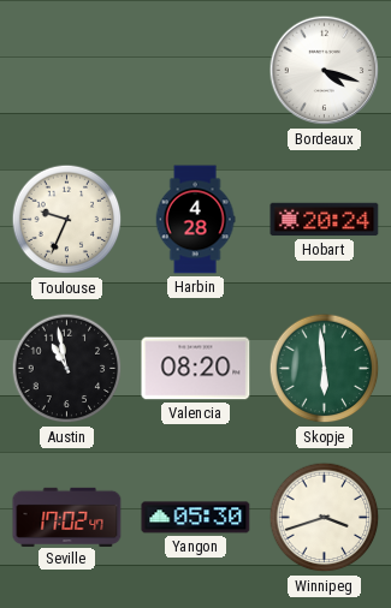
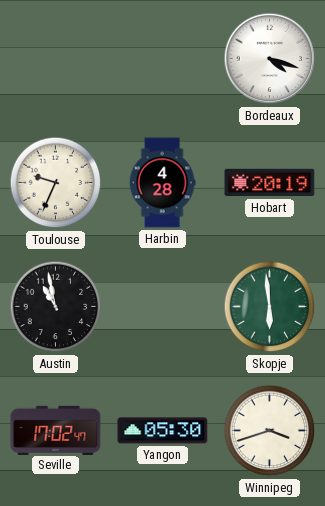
Hobart: 20:24 -> 20:19
Valencia: 08:20 -> none
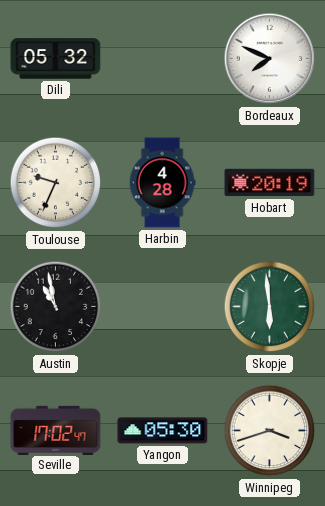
Dili: none -> 05:32
Bordeaux: 4:18 -> 7:49
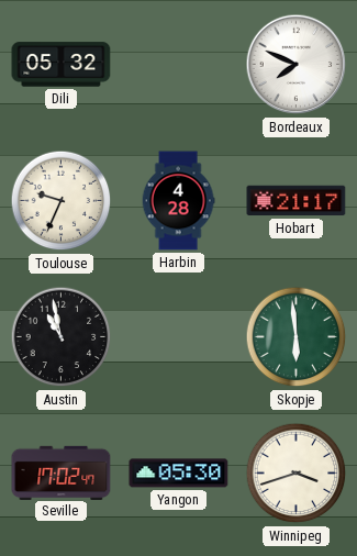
Hobart: 20:19 -> 21:17
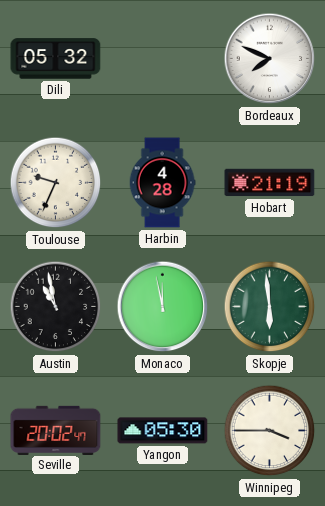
Hobart: 21:17 -> 21:19
Monaco: none -> 11:58
Seville: 17:02 -> 20:02
Winnipeg: 3:42 -> 3:45
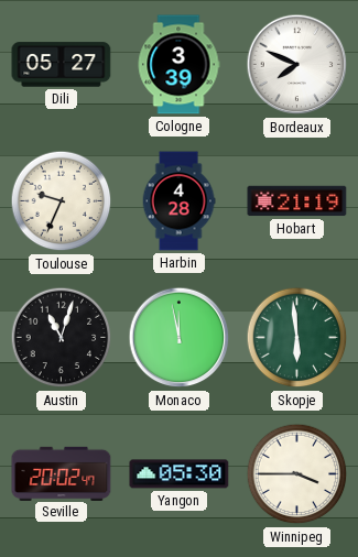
Dili: 05:32 -> 05:27
Cologne: none -> 3:39
Austin: 10:58 -> 11:03
